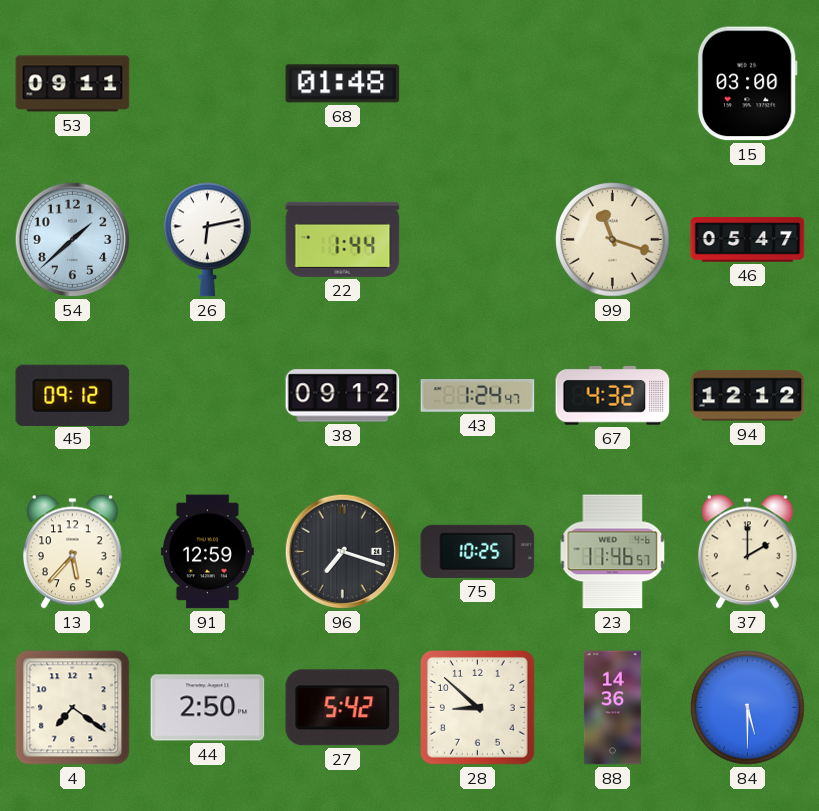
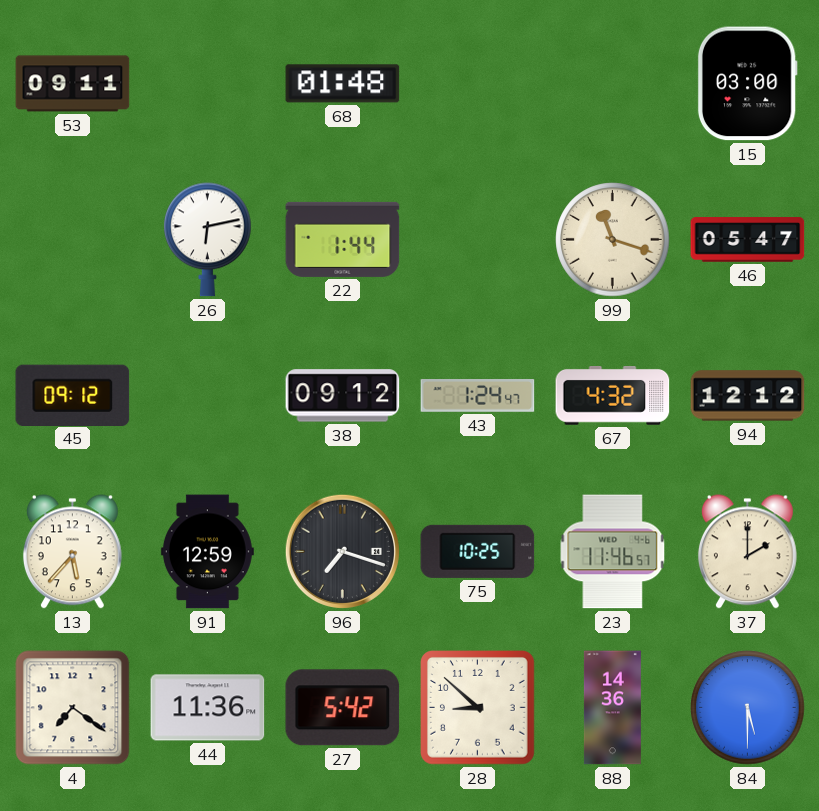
54: 1:38 -> none
44: 2:50 -> 11:36
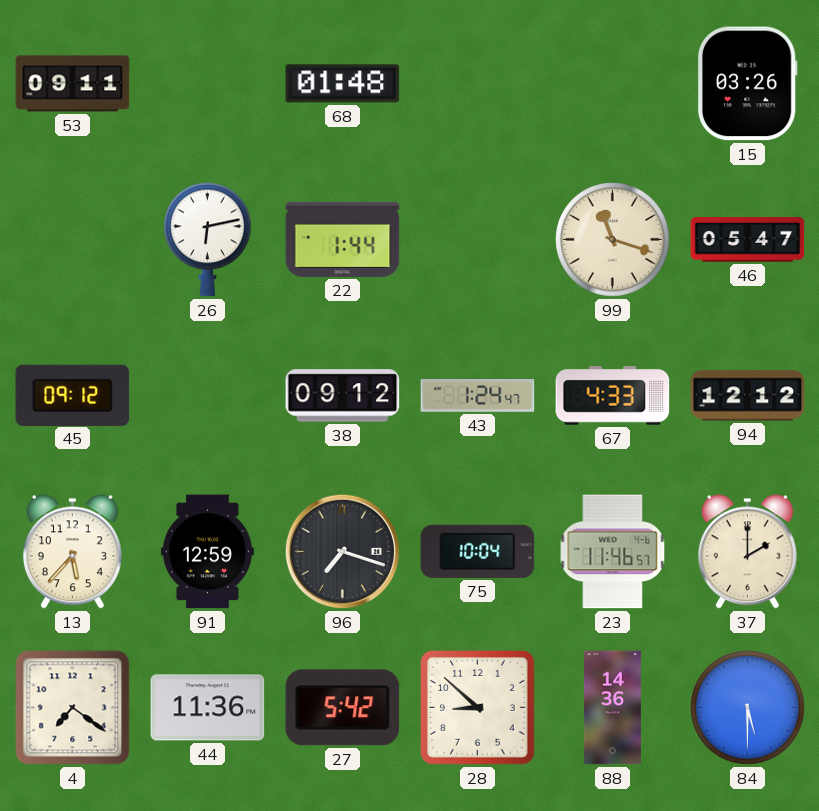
15: 03:00 -> 03:26
67: 4:32 -> 4:33
75: 10:25 -> 10:04
